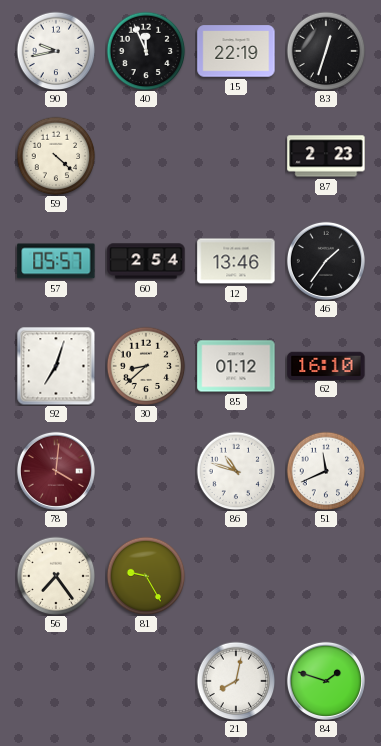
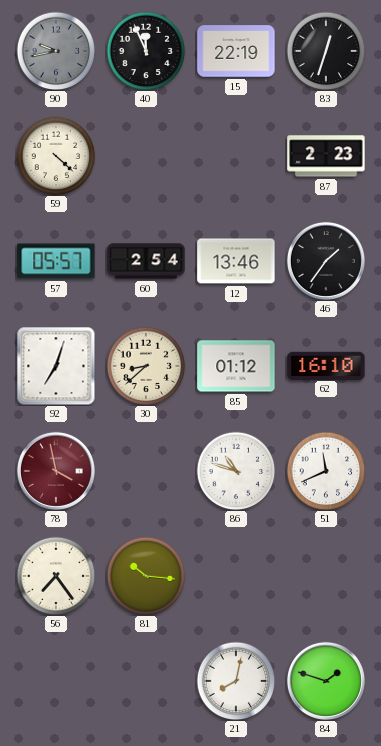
90 dial: white -> grey
78: 4:01 -> 3:58
81: 9:25 -> 10:16
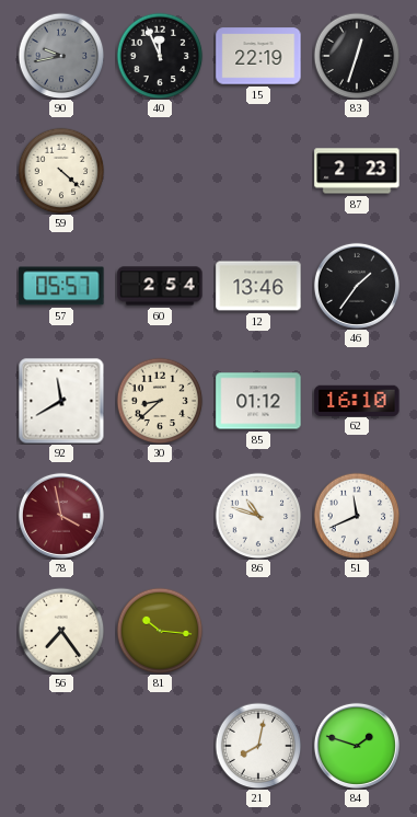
92: 7:03 -> 11:40
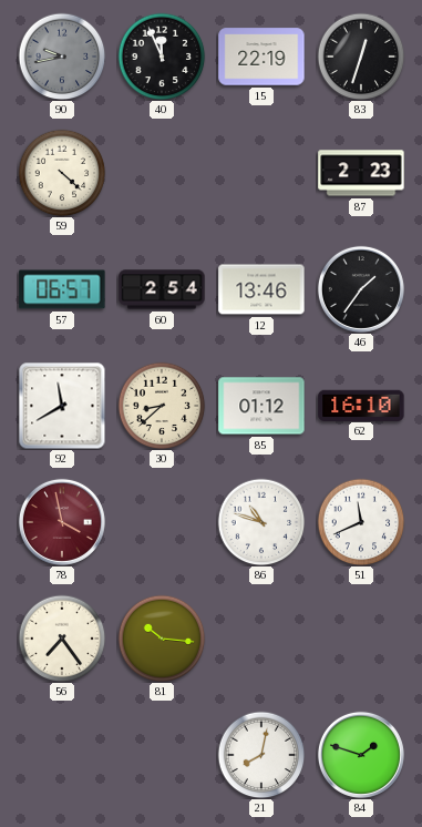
57: 05:57 -> 06:57
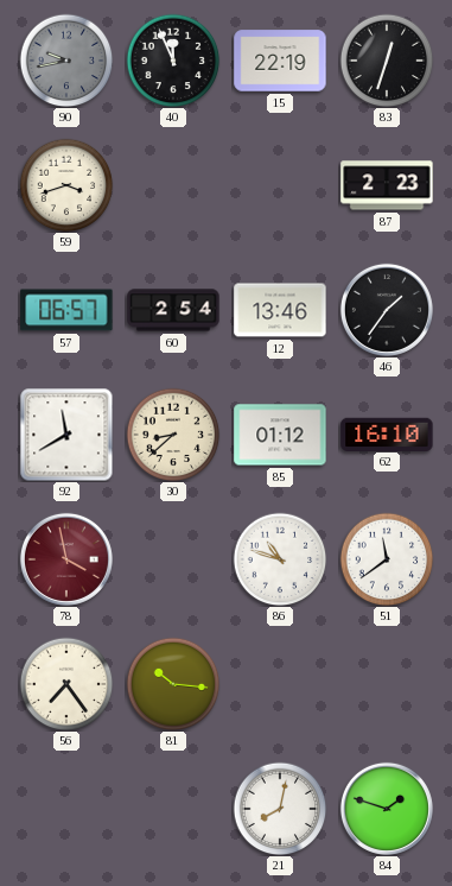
59: 4:22 -> 3:42
51: 11:41 -> 11:39
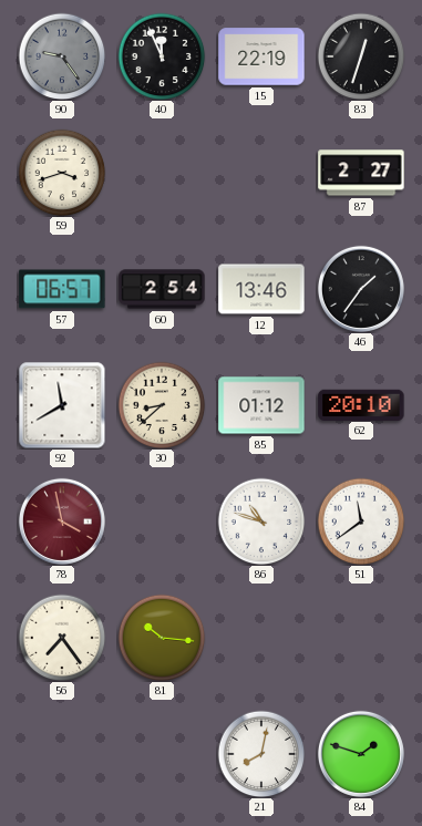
90: 9:43 -> 9:24
87: 2:23 -> 2:27
62: 16:10 -> 20:10
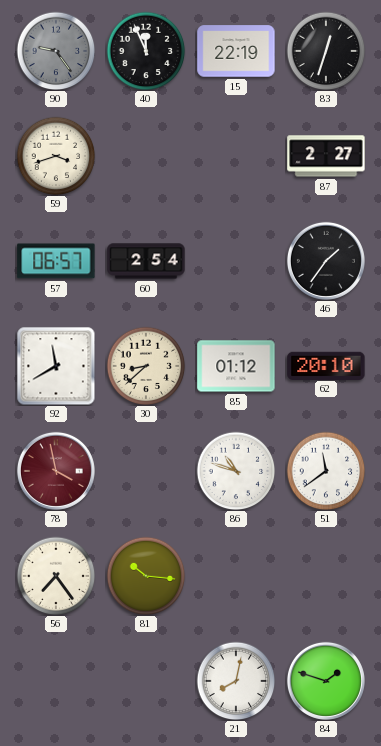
12: 13:46 -> none
